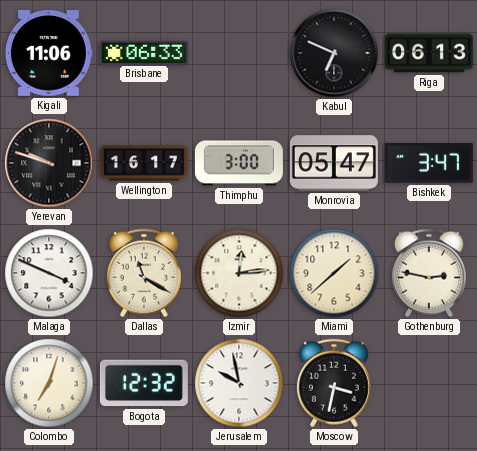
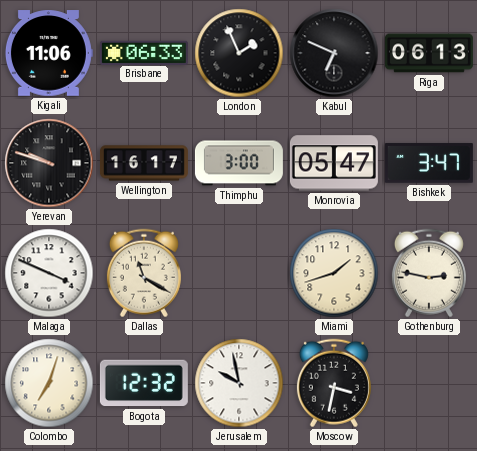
London: none -> 1:56
Izmir: 12:14 -> none
Miami: 1:38 -> 1:42
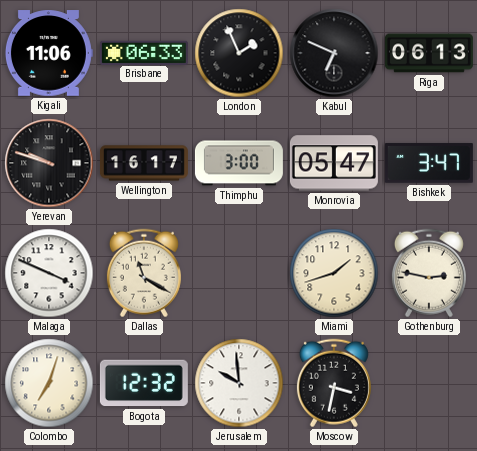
Jerusalem: 9:58 -> 9:59
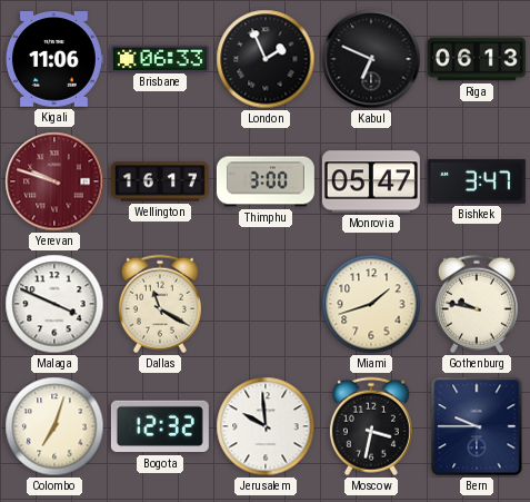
Yerevan dial: black -> burgundy
Gothenburg: 2:47 -> 9:47
Bern: none -> 9:45
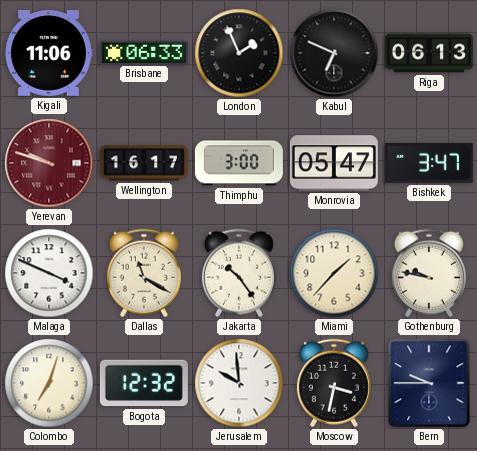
Jakarta: none -> 10:24
Miami: 1:42 -> 1:37
